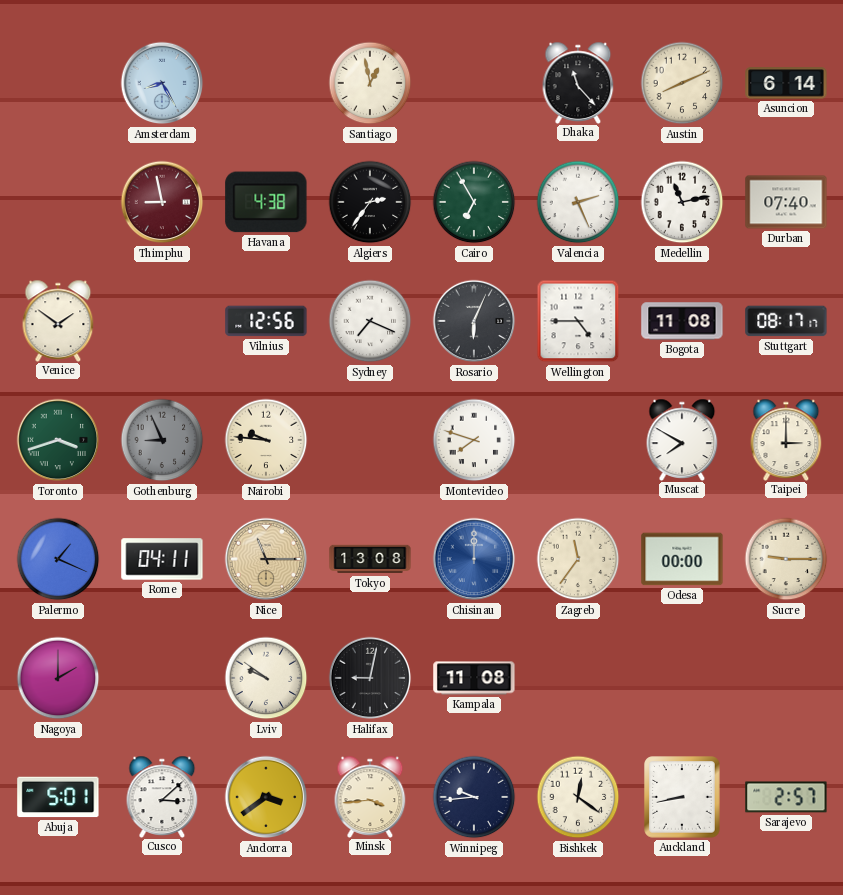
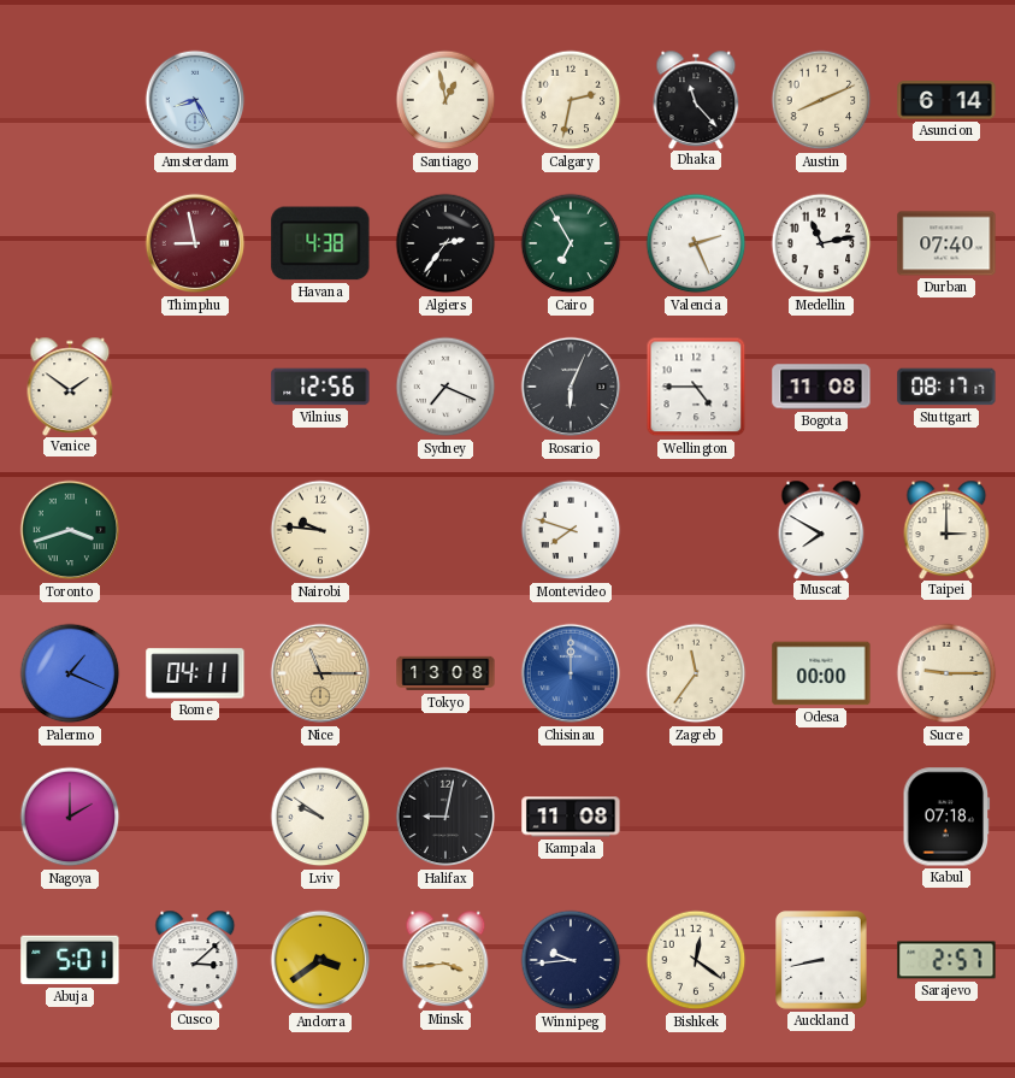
Calgary: none -> 2:32
Gothenburg: 8:56 -> none
Kabul: none -> 07:18
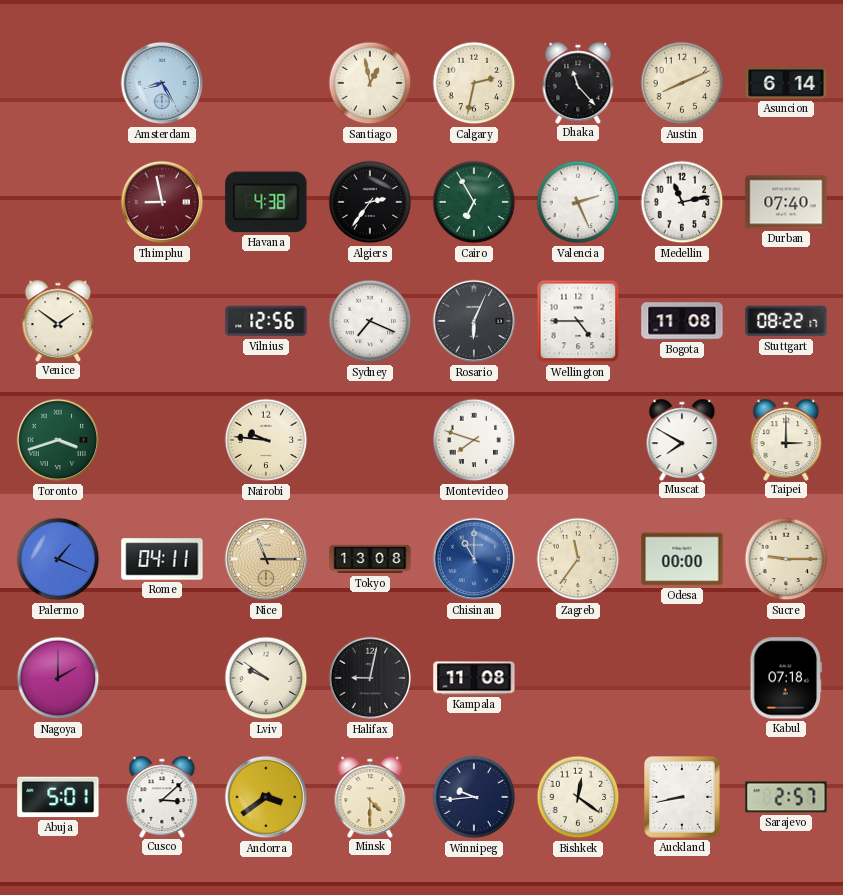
Stuttgart: 08:17 -> 08:22
Chisinau: 12:00 -> 11:00
Minsk: 3:44 -> 4:30
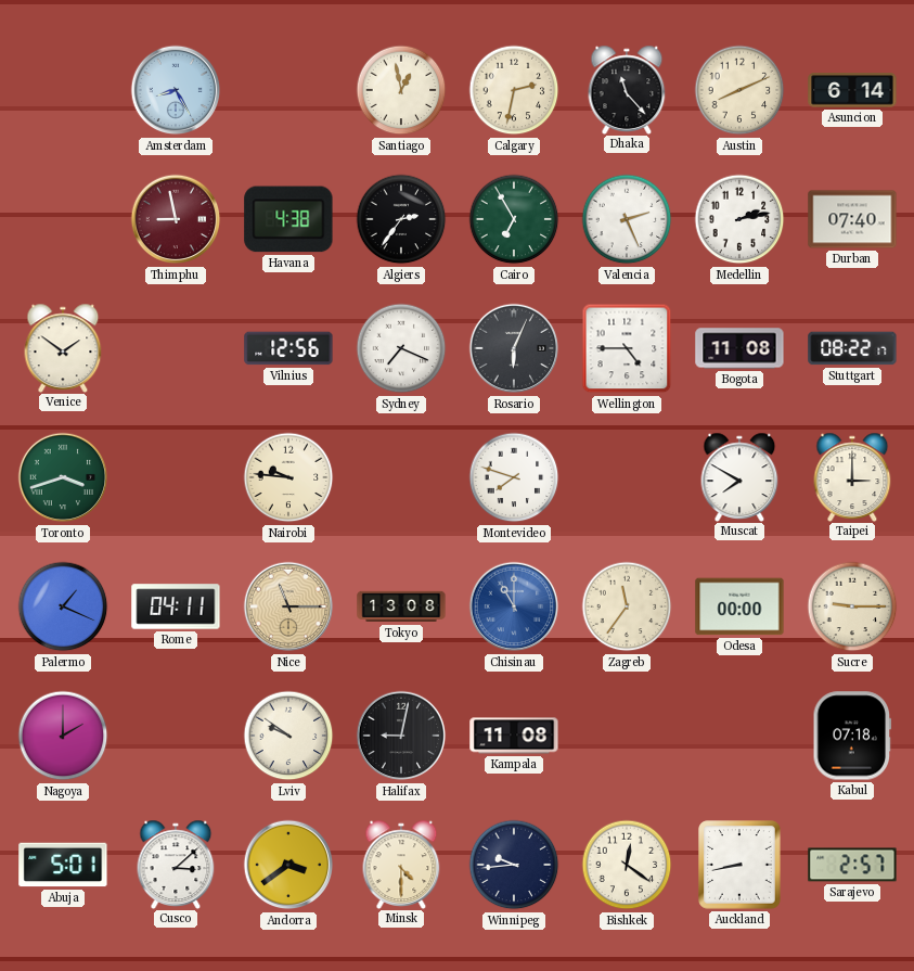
Medellin: 11:13 -> 2:13
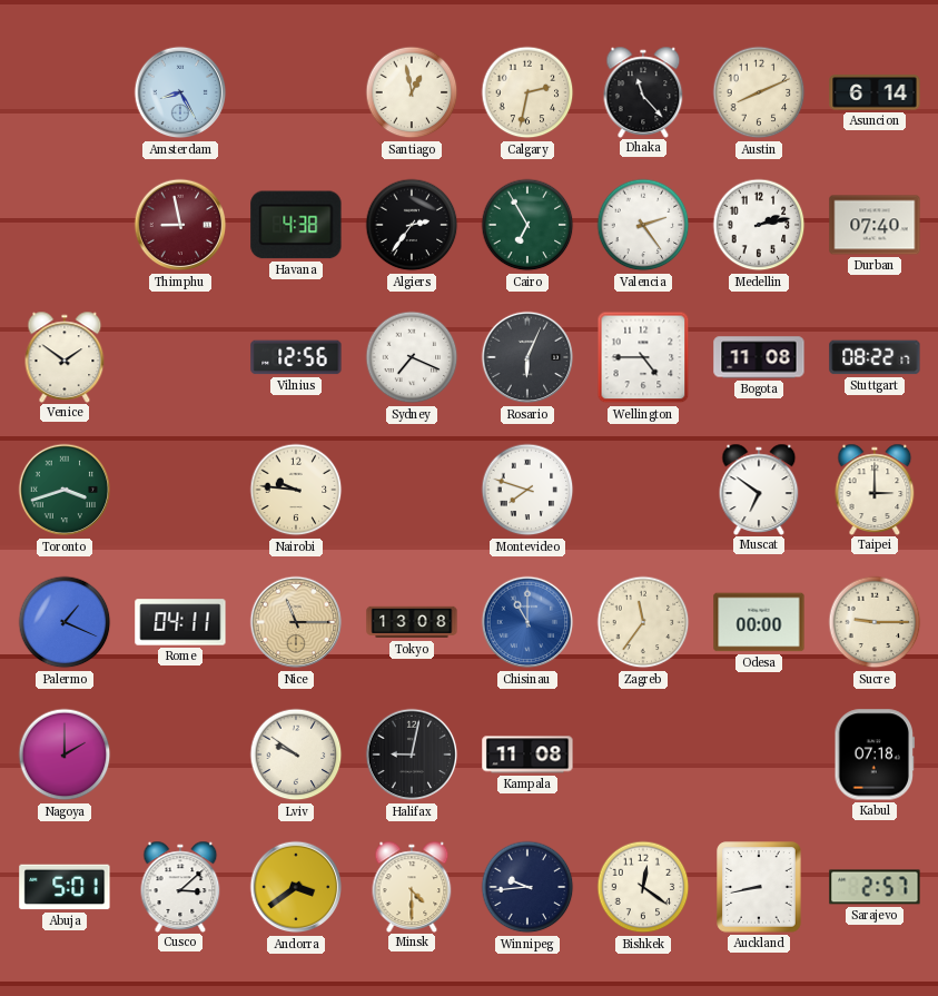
Valencia: 2:26 -> 2:24
Muscat: 7:50 -> 6:51
